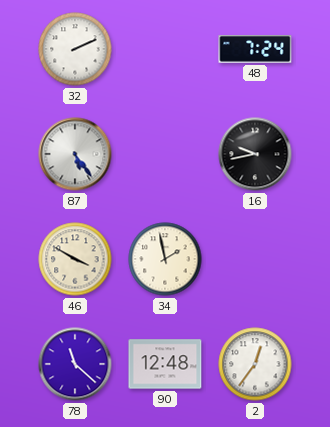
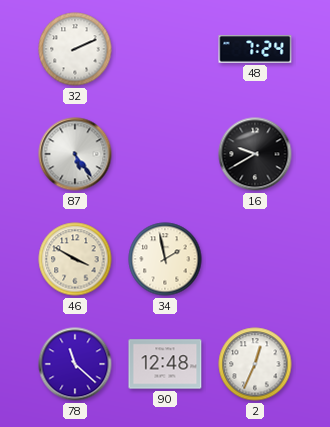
16: 9:43 -> 9:40
2: 12:36 -> 12:34
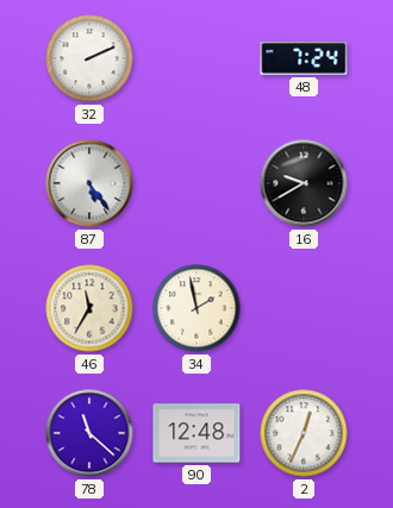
46: 3:50 -> 11:35
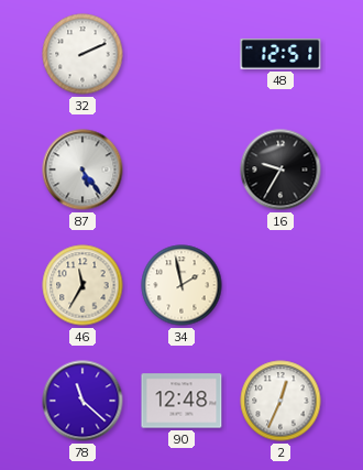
48: 7:24 -> 12:51
16: 9:40 -> 9:35
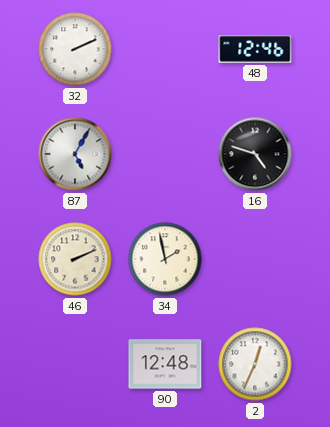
48: 12:51 -> 12:46
87: 5:24 -> 5:05
16: 9:35 -> 4:48
46: 11:35 -> 2:11
78: 11:22 -> none
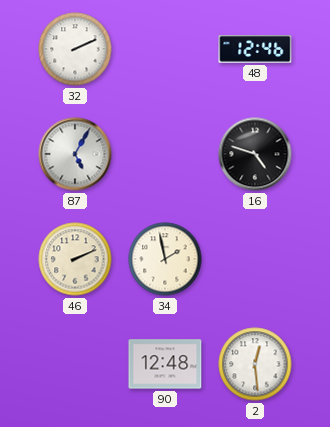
2: 12:34 -> 12:29
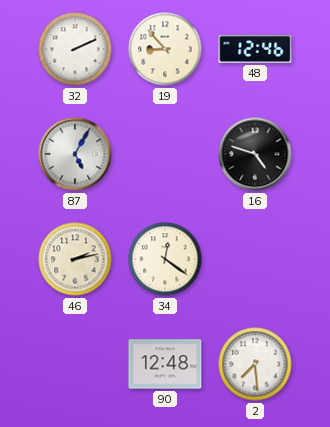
19: none -> 8:53
46: 2:11 -> 2:13
34: 1:58 -> 12:21
2: 12:29 -> 7:29
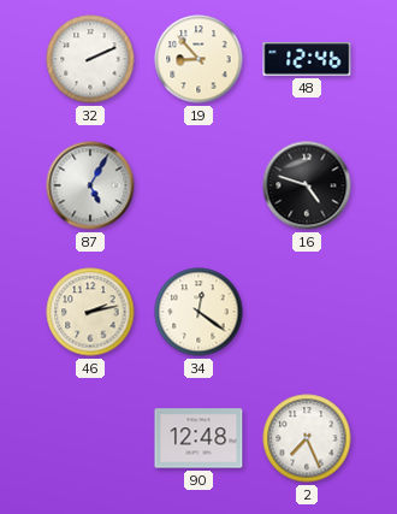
2: 7:29 -> 7:26
